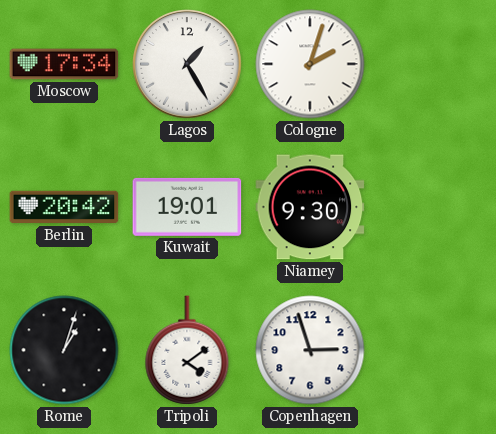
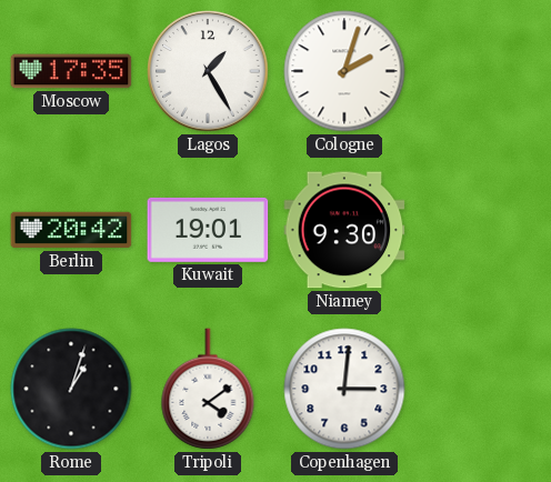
Moscow: 17:34 -> 17:35
Copenhagen: 2:57 -> 3:01
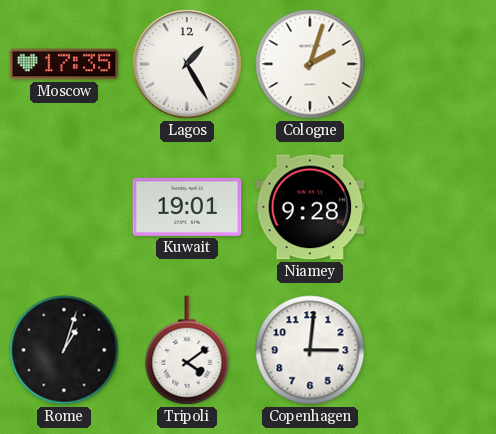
Berlin: 20:42 -> none
Niamey: 9:30 -> 9:28
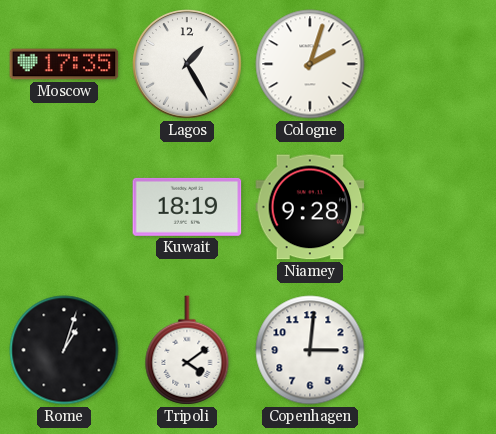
Kuwait: 19:01 -> 18:19
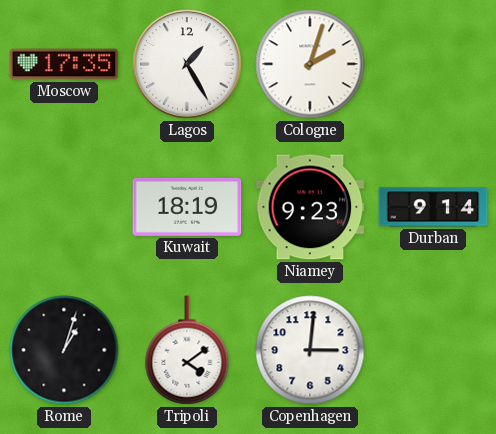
Niamey: 9:28 -> 9:23
Durban: none -> 9:14
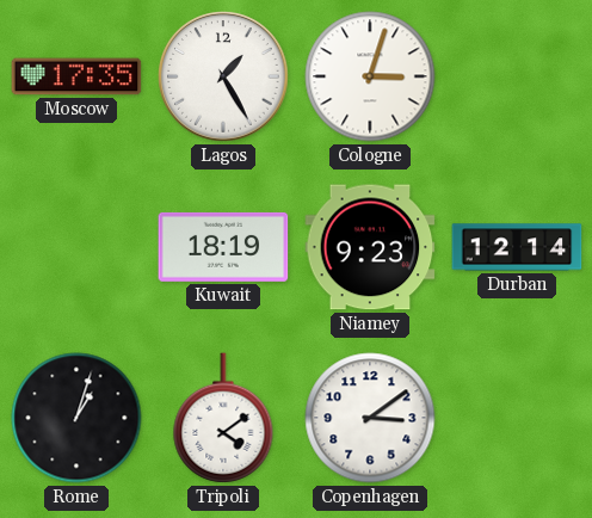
Cologne: 2:03 -> 3:03
Durban: 9:14 -> 12:14
Copenhagen: 3:01 -> 3:09
